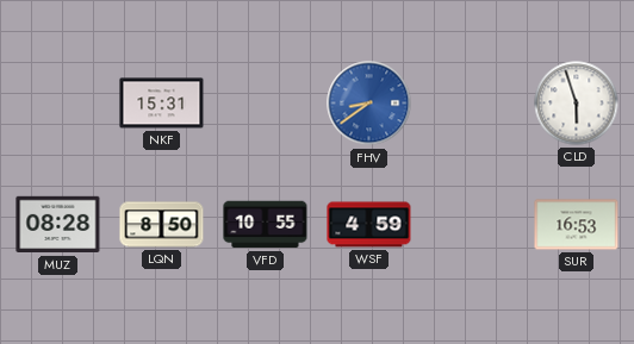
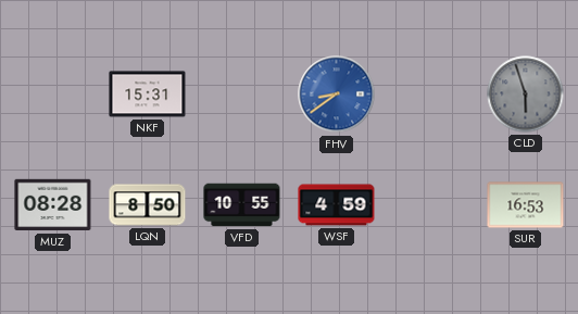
CLD dial: white -> grey
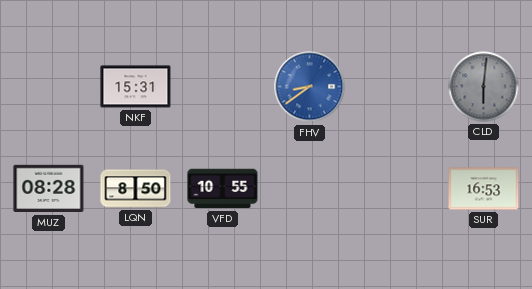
CLD: 5:57 -> 6:01
WSF: 4:59 -> none
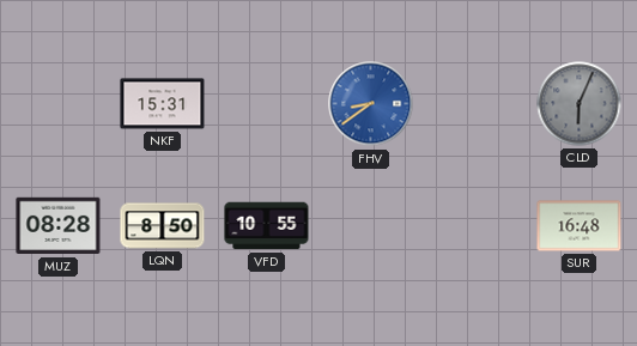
CLD: 6:01 -> 6:04
SUR: 16:53 -> 16:48
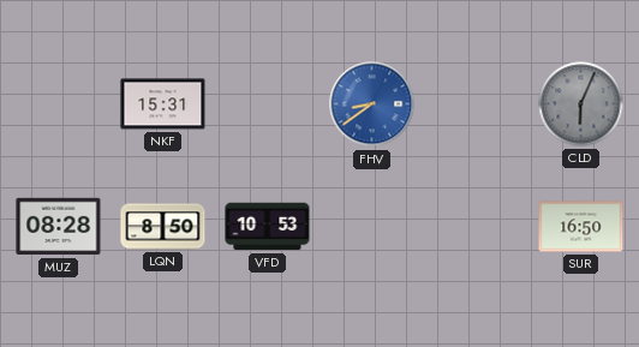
VFD: 10:55 -> 10:53
SUR: 16:48 -> 16:50
